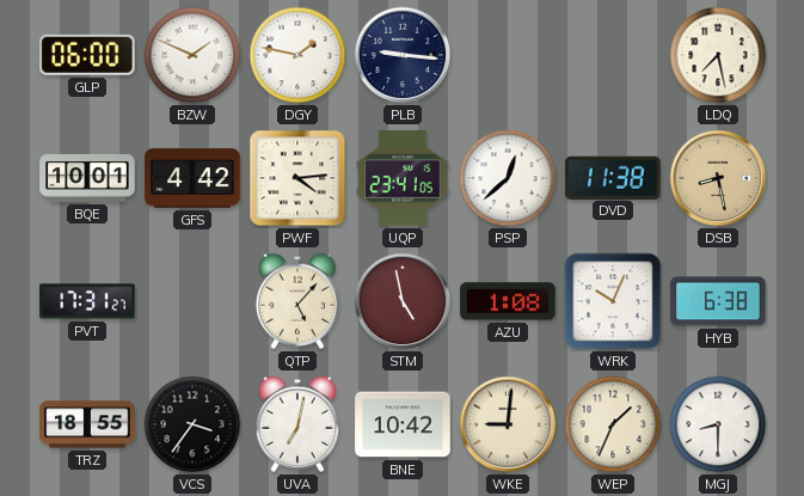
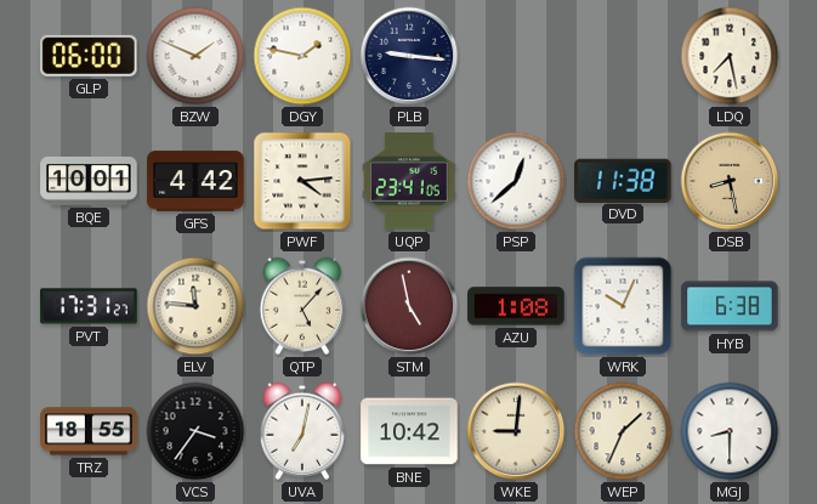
ELV: none -> 11:46
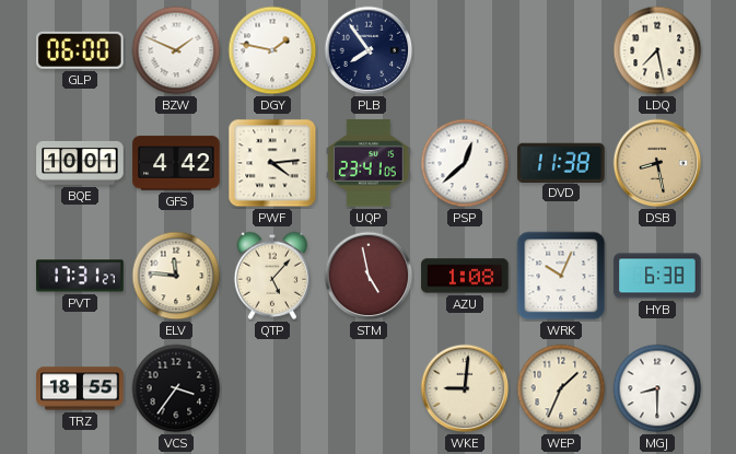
PLB: 9:16 -> 7:54
UVA: 7:02 -> none
BNE: 10:42 -> none
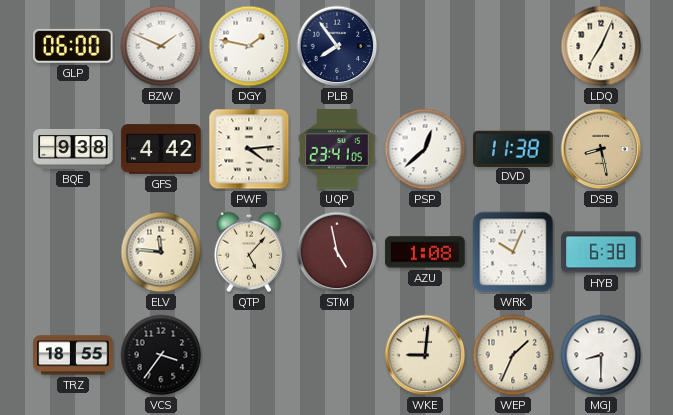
LDQ: 7:28 -> 7:04
BQE: 10:01 -> 9:38
PVT: 17:31 -> none
